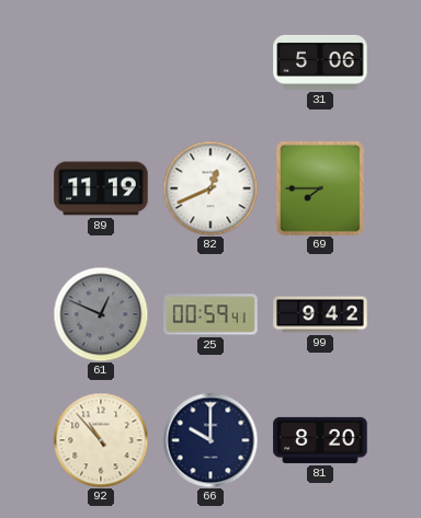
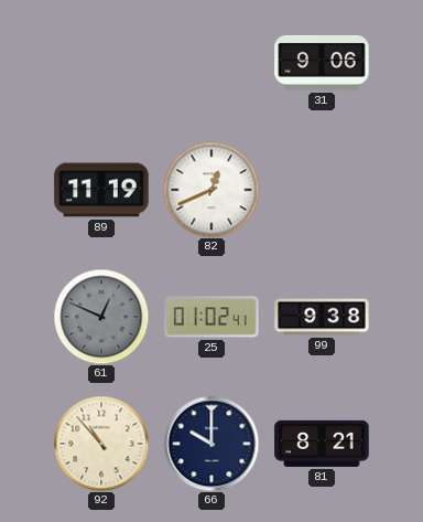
31: 5:06 -> 9:06
69: 7:45 -> none
25: 00:59 -> 01:02
99: 9:42 -> 9:38
81: 8:20 -> 8:21
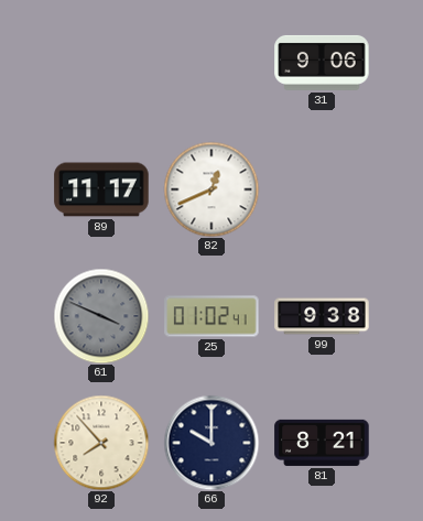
89: 11:19 -> 11:17
61: 12:49 -> 3:49
92: 10:53 -> 7:53
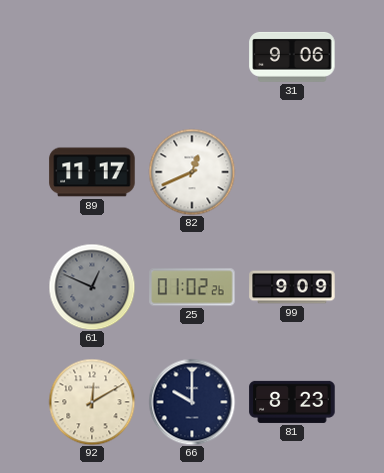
61: 3:49 -> 12:49
25: 01:02:41 -> 01:02:26
99: 9:38 -> 9:09
92: 7:53 -> 12:10
81: 8:21 -> 8:23
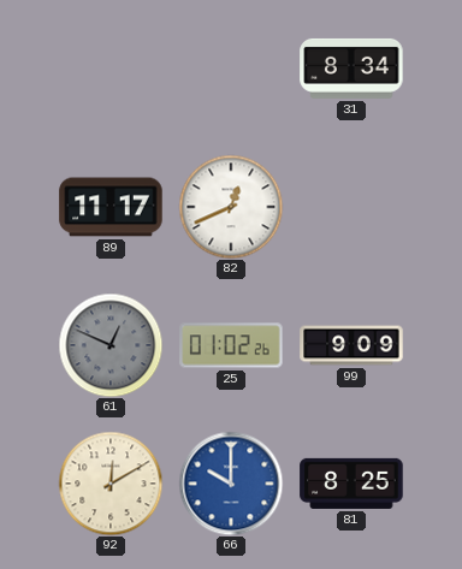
31: 9:06 -> 8:34
66 dial: navy -> blue
81: 8:23 -> 8:25
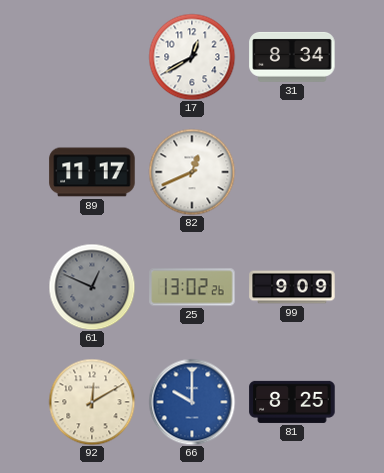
17: none -> 12:40
25: 01:02 -> 13:02
